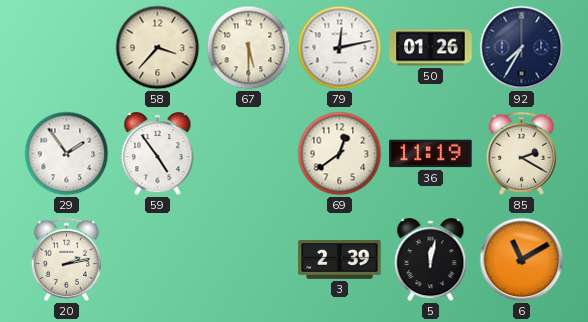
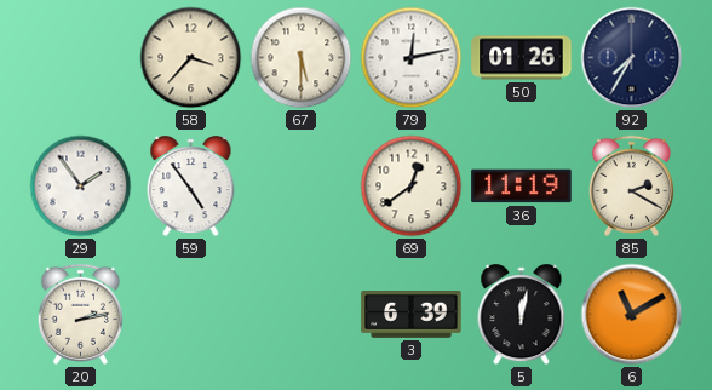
3: 2:39 -> 6:39
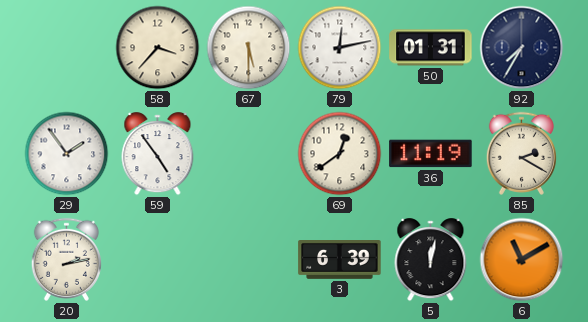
50: 01:26 -> 01:31
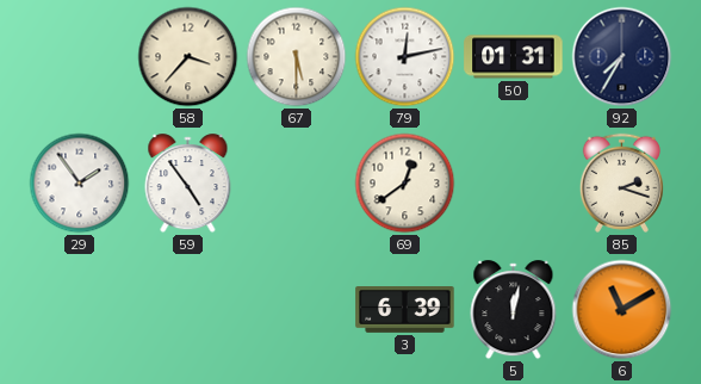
36: 11:19 -> none
85: 2:20 -> 2:18
20: 2:13 -> none
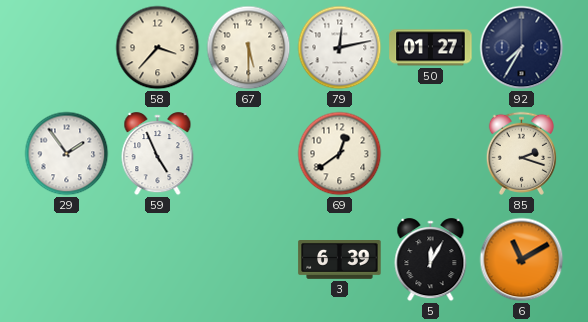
50: 01:31 -> 01:27
59: 4:54 -> 4:56
5: 12:02 -> 12:05
